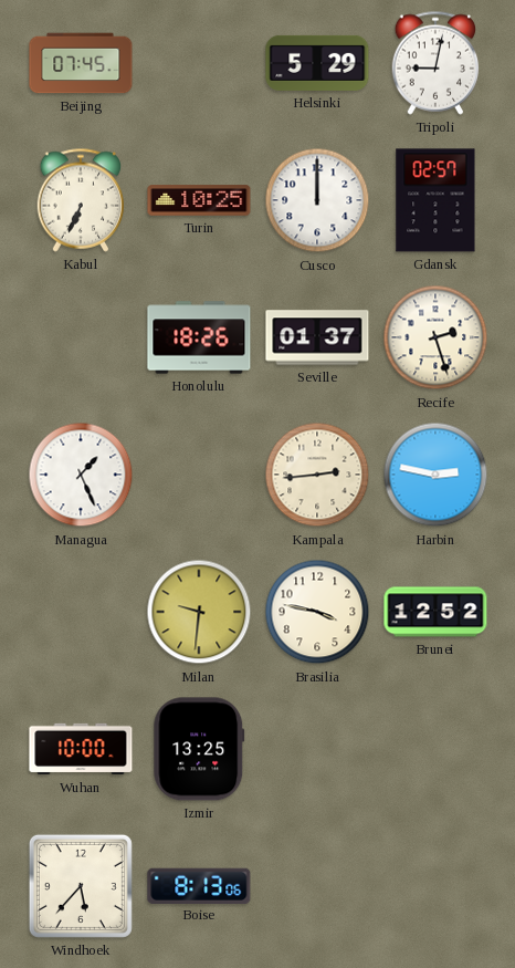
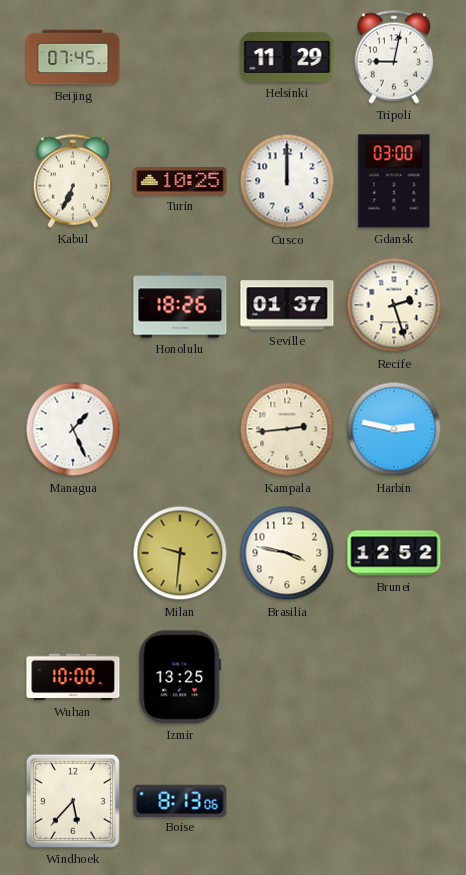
Helsinki: 5:29 -> 11:29
Gdansk: 02:57 -> 03:00
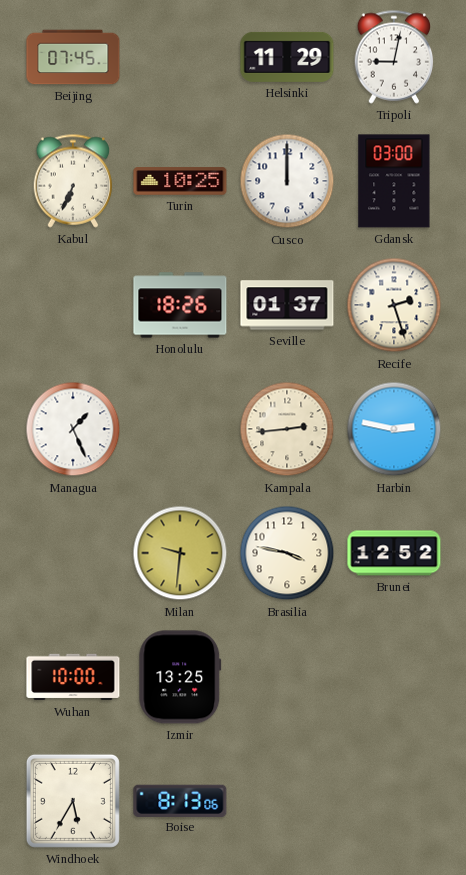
Windhoek: 5:37 -> 5:35
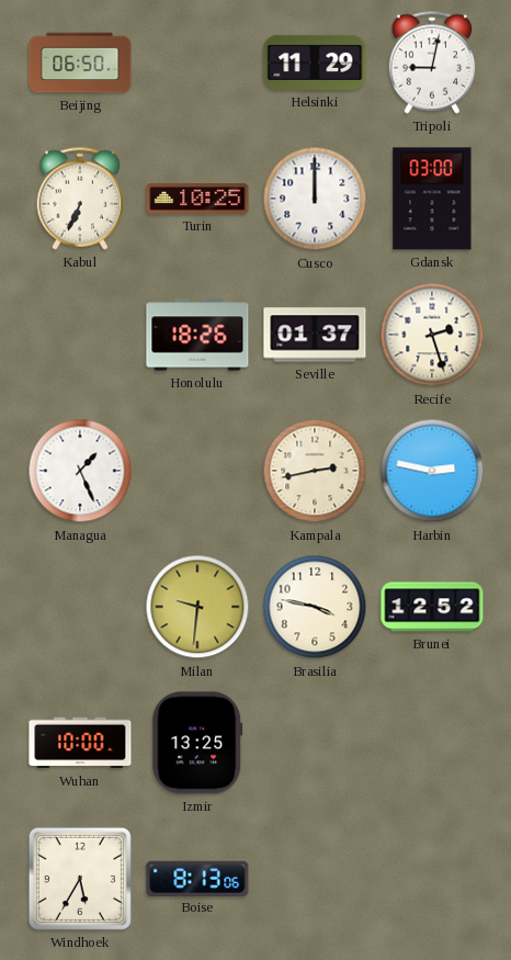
Beijing: 07:45 -> 06:50
Kampala: 2:44 -> 2:43
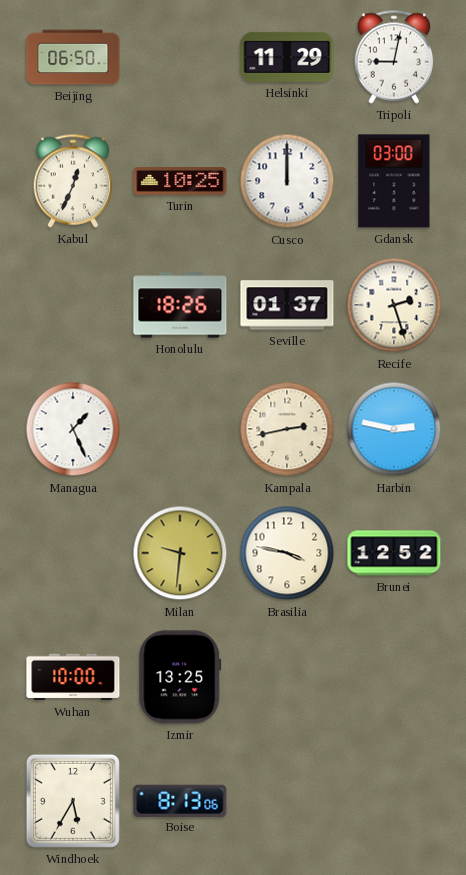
Kabul: 6:34 -> 12:34
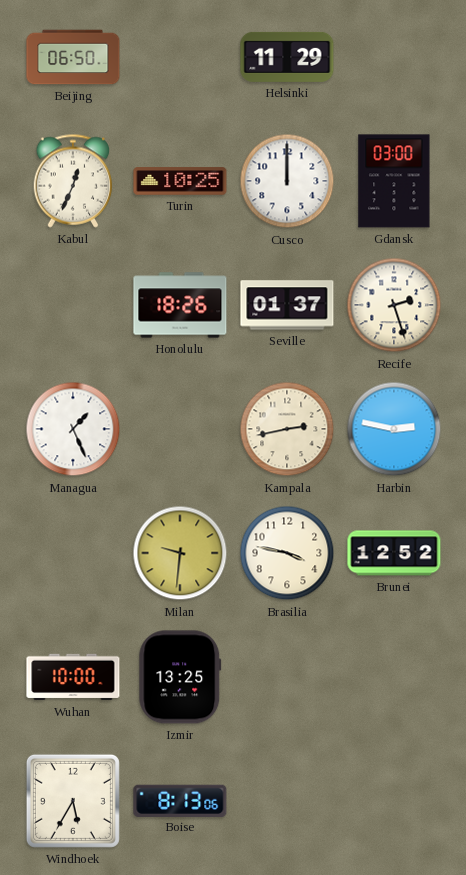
Tripoli: 9:02 -> none
